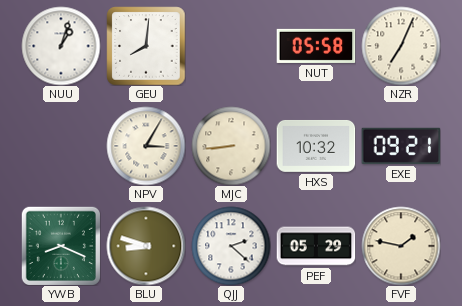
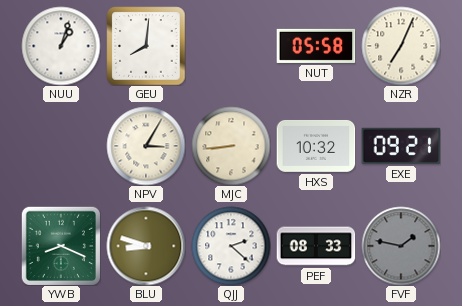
PEF: 05:29 -> 08:33
FVF dial: cream -> grey
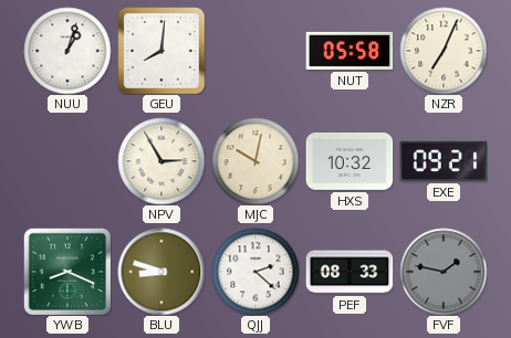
NPV: 3:05 -> 2:55
MJC: 8:44 -> 10:02
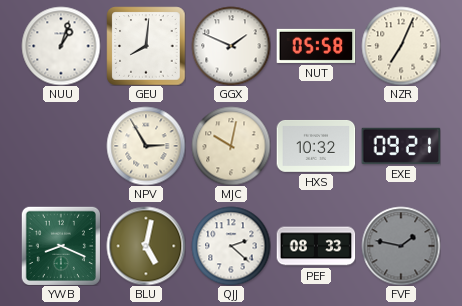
GGX: none -> 1:49
BLU: 8:48 -> 5:02
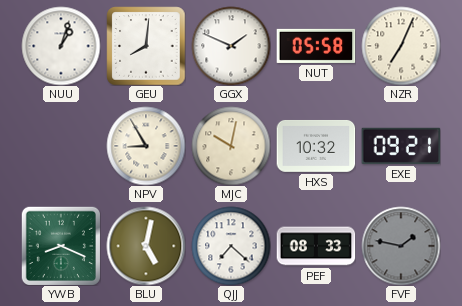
NPV: 2:55 -> 8:55
QJJ: 2:22 -> 7:22
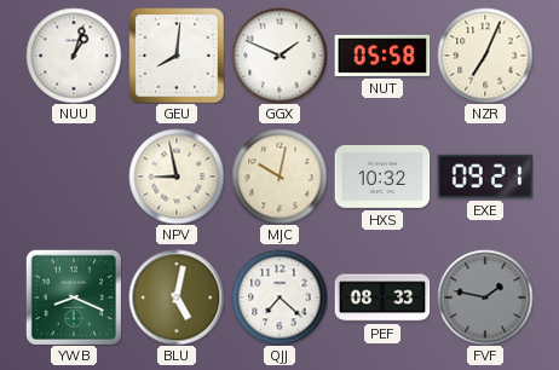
NPV: 8:55 -> 8:58
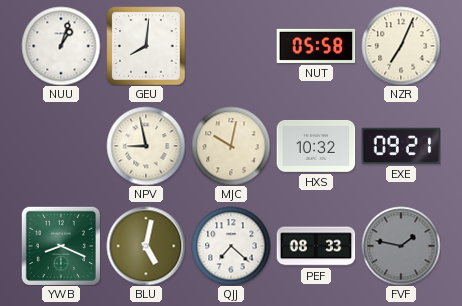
GGX: 1:49 -> none
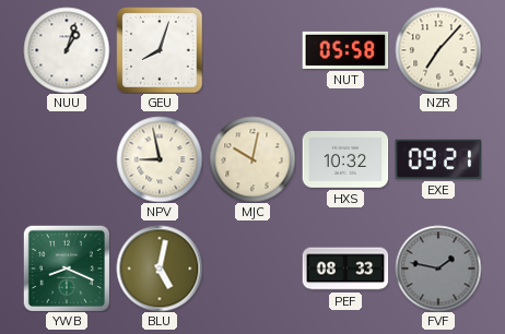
GEU: 8:01 -> 8:03
NZR: 7:04 -> 7:07
QJJ: 7:22 -> none
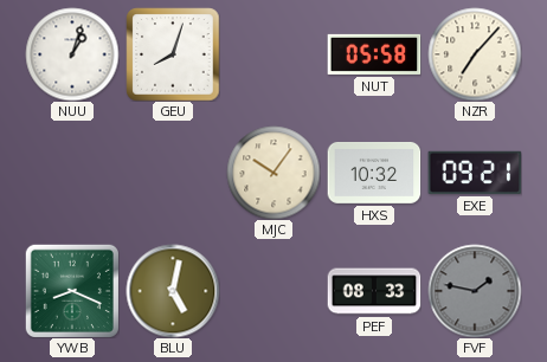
NPV: 8:58 -> none
MJC: 10:02 -> 10:06
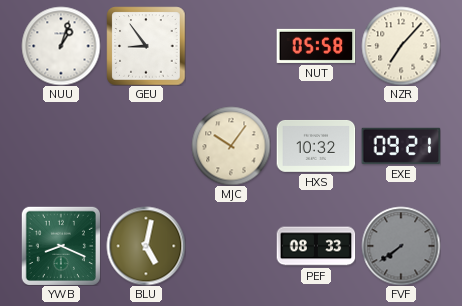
GEU: 8:03 -> 8:54
FVF: 1:47 -> 7:39
